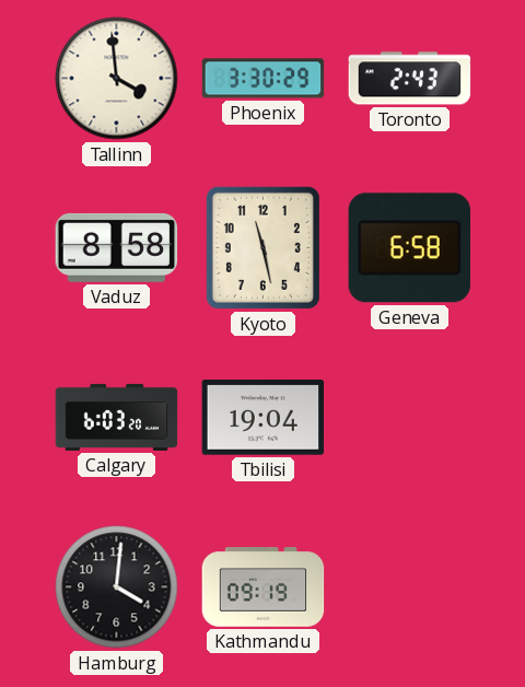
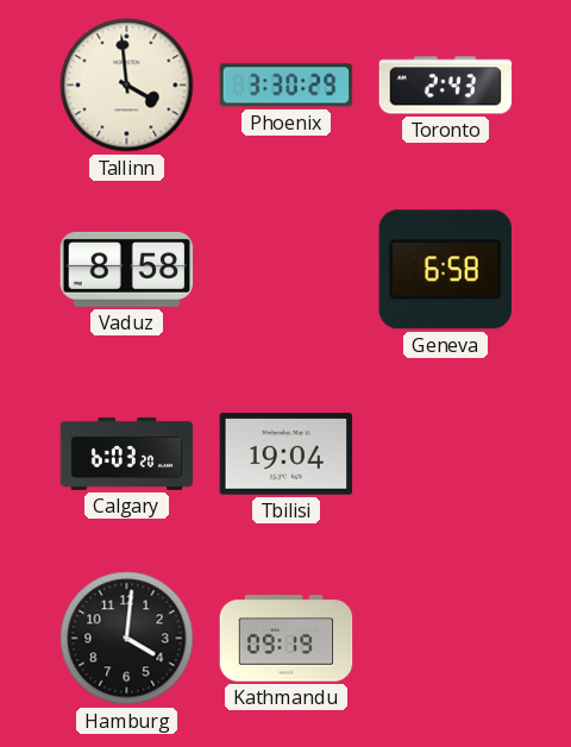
Kyoto: 11:28 -> none
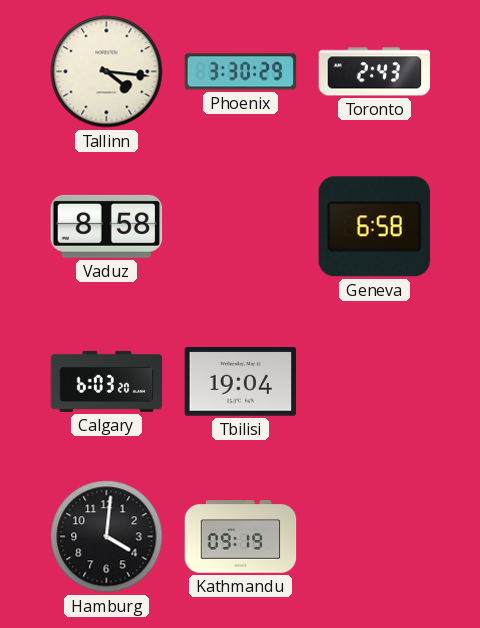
Tallinn: 3:59 -> 4:16
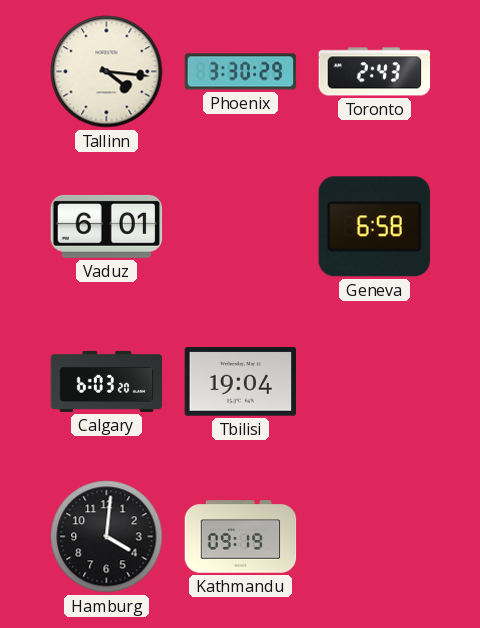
Vaduz: 8:58 -> 6:01
